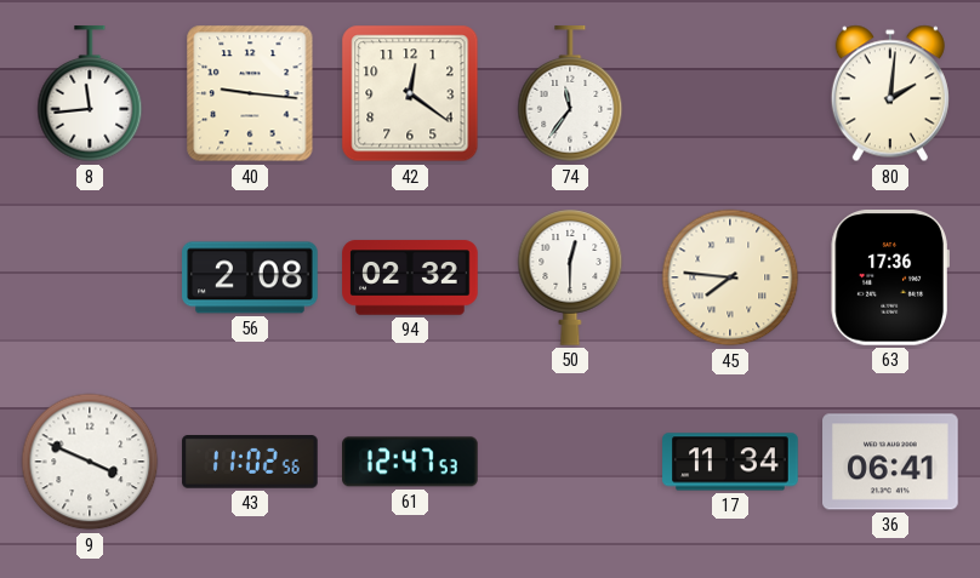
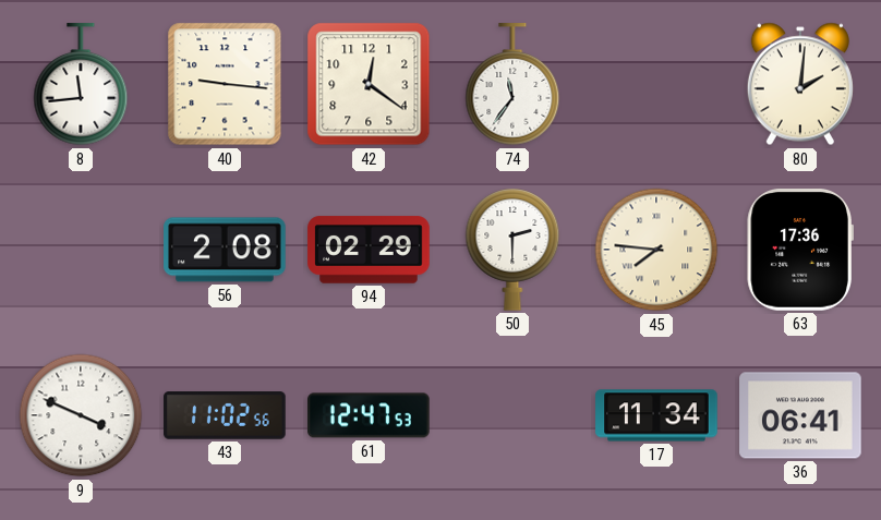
94: 02:32 -> 02:29
50: 12:30 -> 2:30
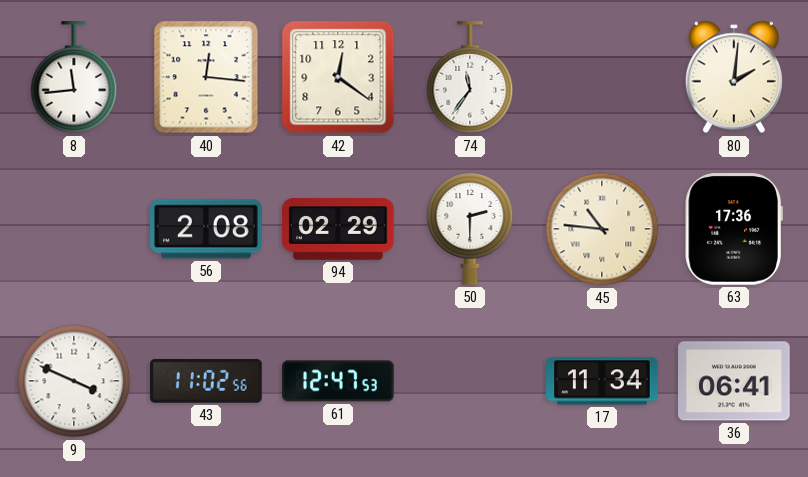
40: 9:16 -> 12:16
45: 7:46 -> 10:46
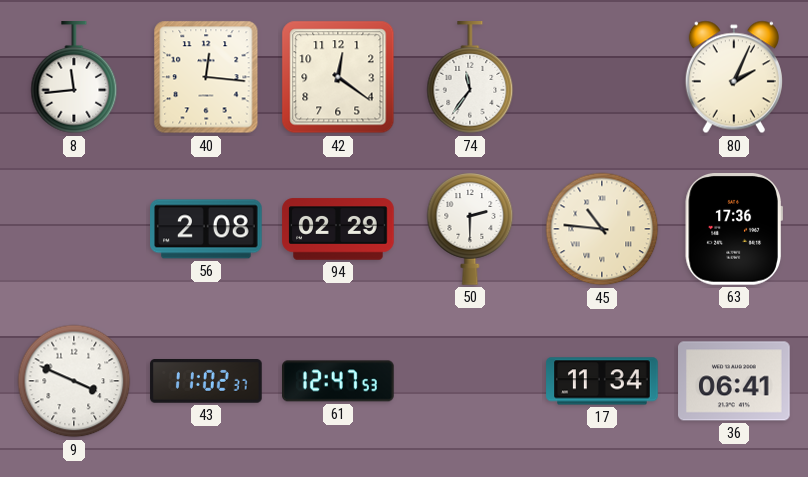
80: 2:01 -> 2:04
43: 11:02:56 -> 11:02:37
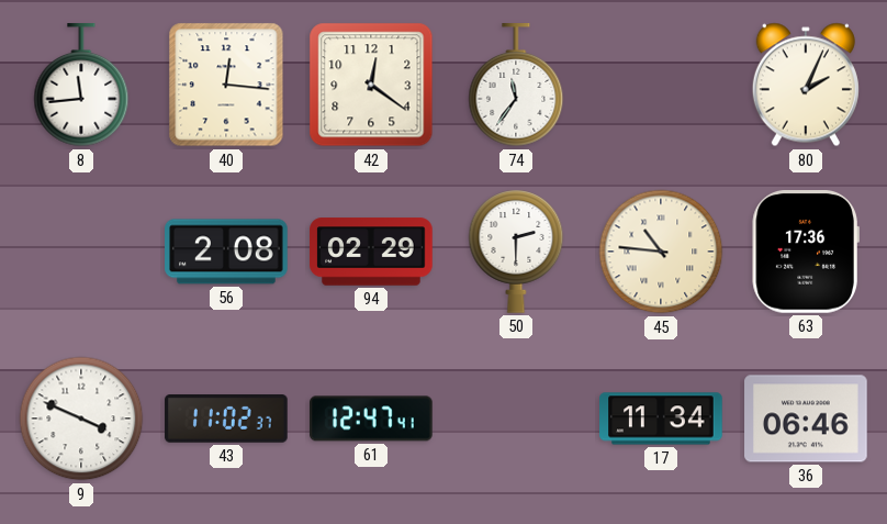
61: 12:47:53 -> 12:47:41
36: 06:41 -> 06:46
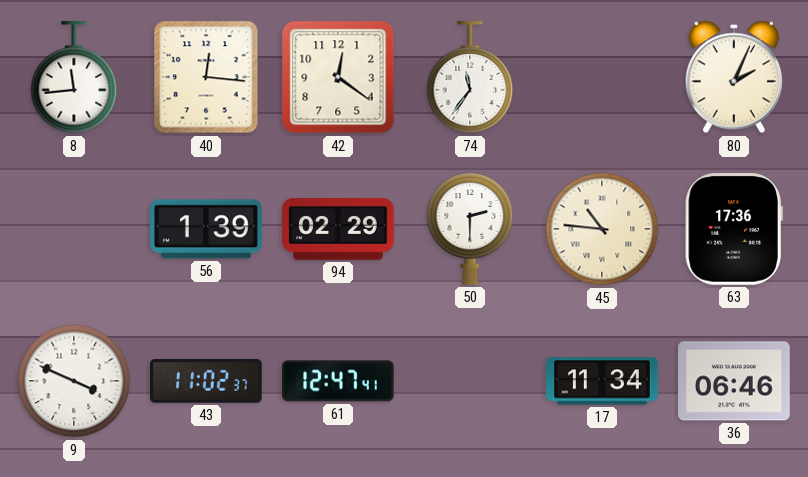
56: 2:08 -> 1:39
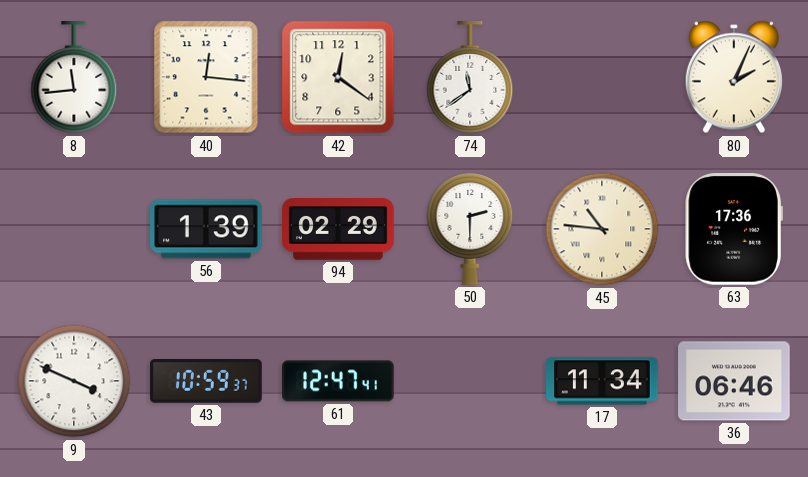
74: 11:36 -> 11:39
43: 11:02 -> 10:59
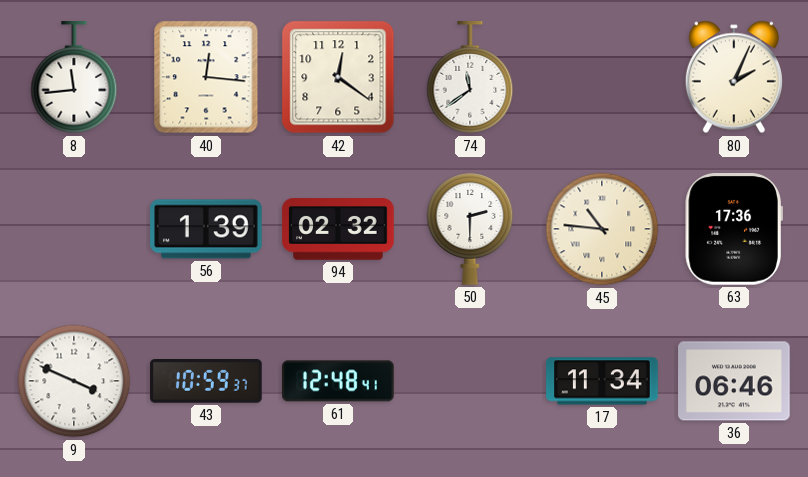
94: 02:29 -> 02:32
61: 12:47 -> 12:48
